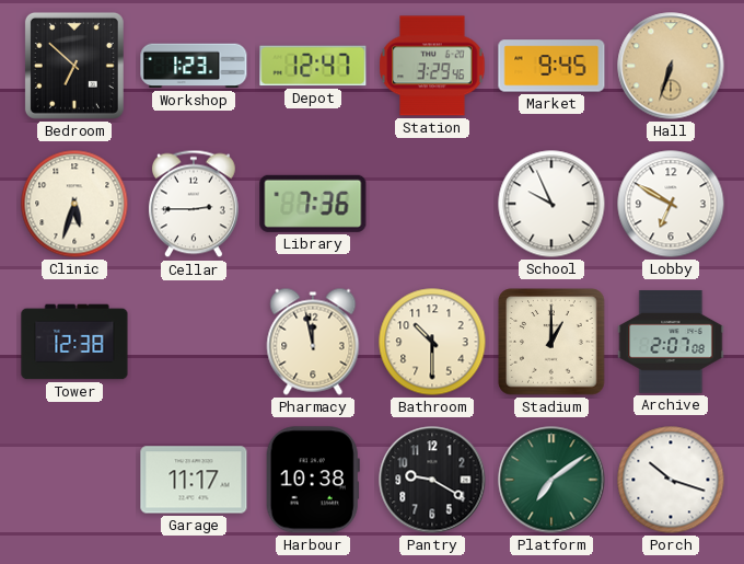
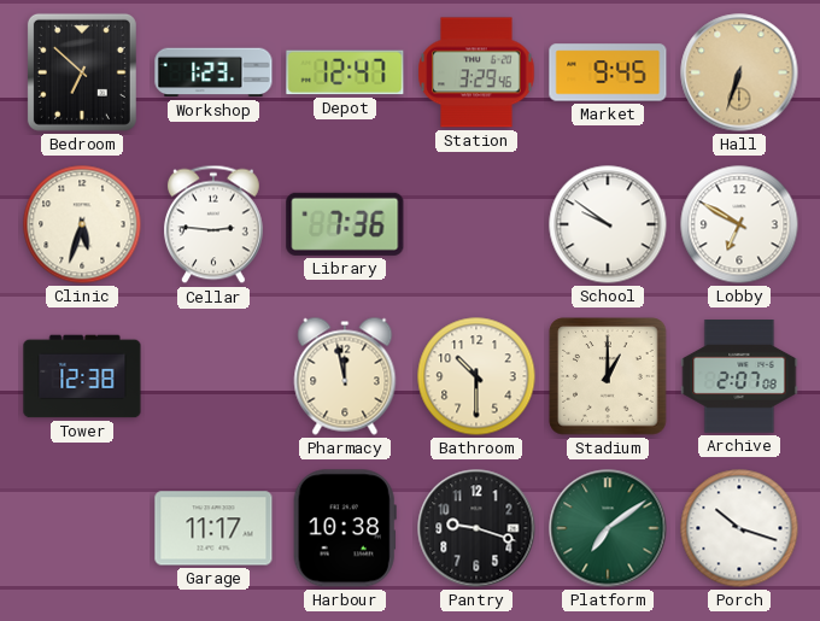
Cellar: 2:45 -> 2:46
School: 9:56 -> 9:51
Pantry: 9:20 -> 9:18
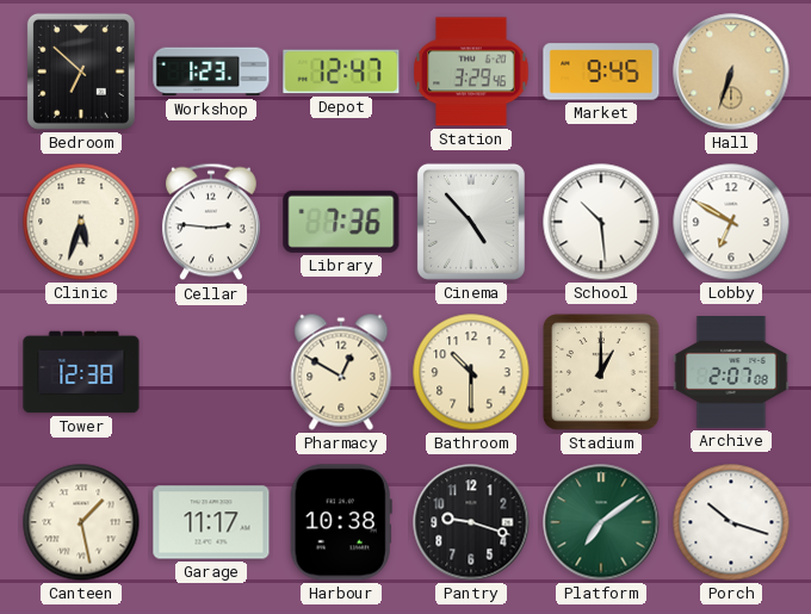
Cinema: none -> 4:53
School: 9:51 -> 10:29
Pharmacy: 11:58 -> 12:50
Canteen: none -> 1:28
